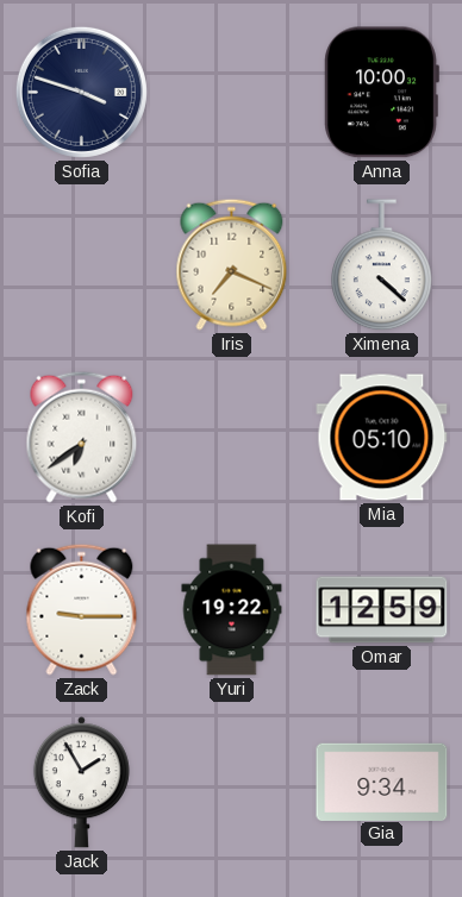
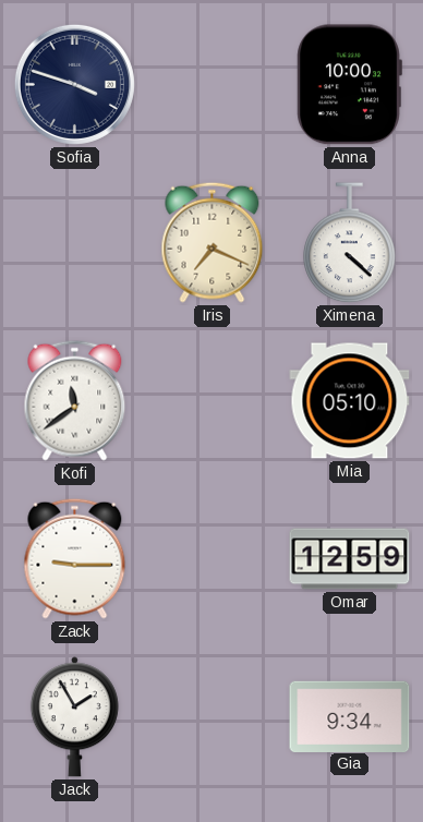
Kofi: 6:39 -> 11:39
Yuri: 19:22 -> none
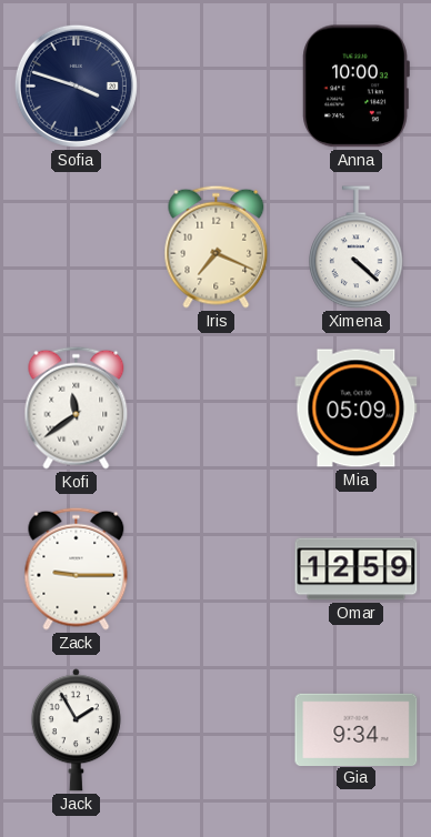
Mia: 05:10 -> 05:09
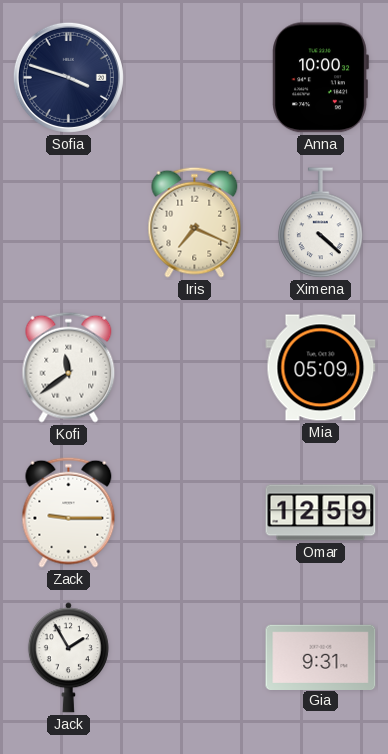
Gia: 9:34 -> 9:31
